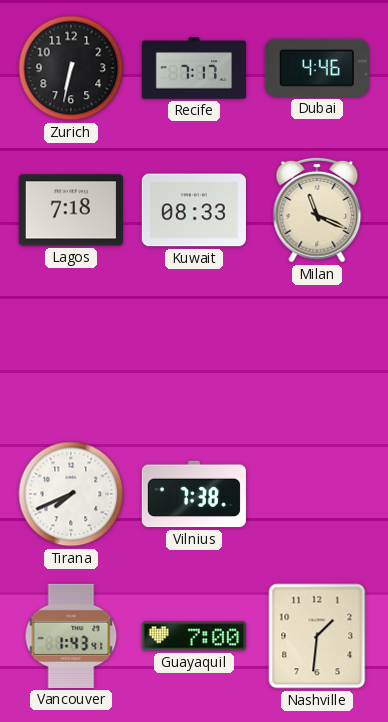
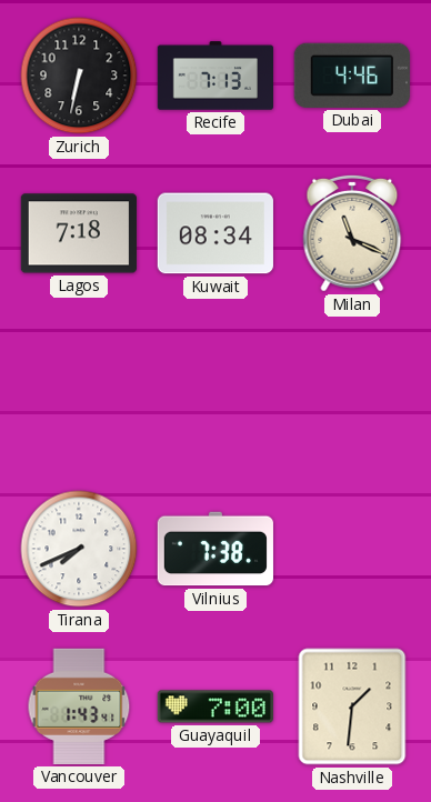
Recife: 7:17 -> 7:13
Kuwait: 08:33 -> 08:34
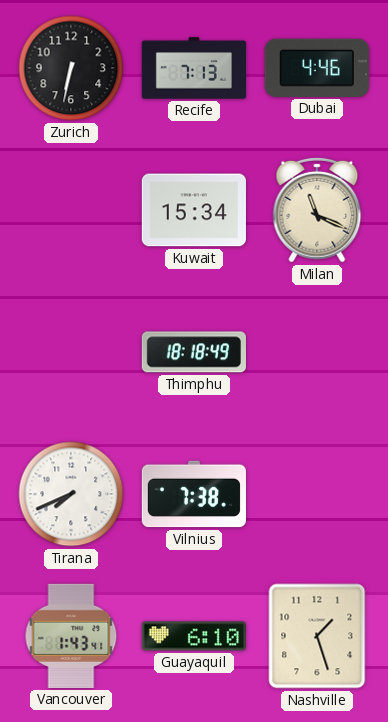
Lagos: 7:18 -> none
Kuwait: 08:34 -> 15:34
Thimphu: none -> 18:18
Guayaquil: 7:00 -> 6:10
Nashville: 1:31 -> 1:27
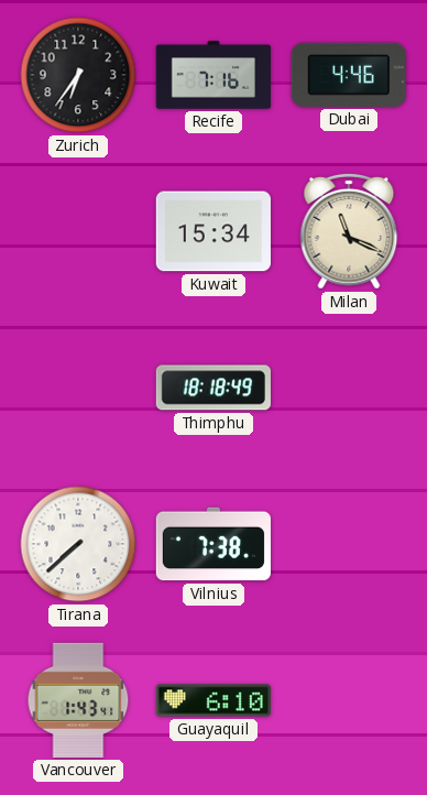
Zurich: 6:32 -> 6:36
Recife: 7:13 -> 7:16
Tirana: 7:41 -> 7:38
Nashville: 1:27 -> none
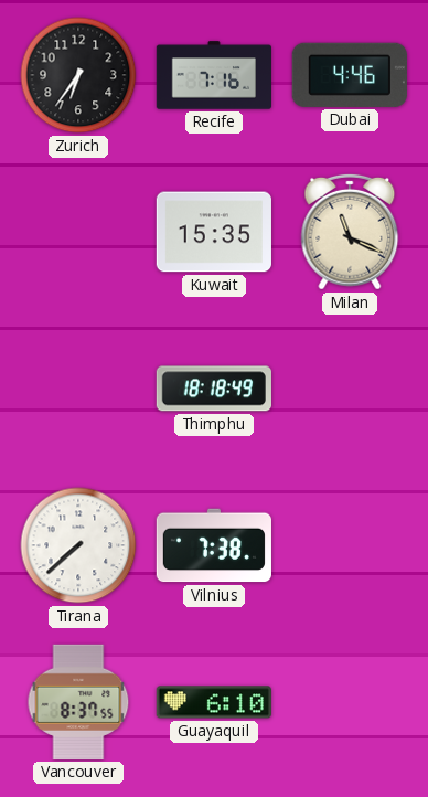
Kuwait: 15:34 -> 15:35
Vancouver: 1:43 -> 8:37
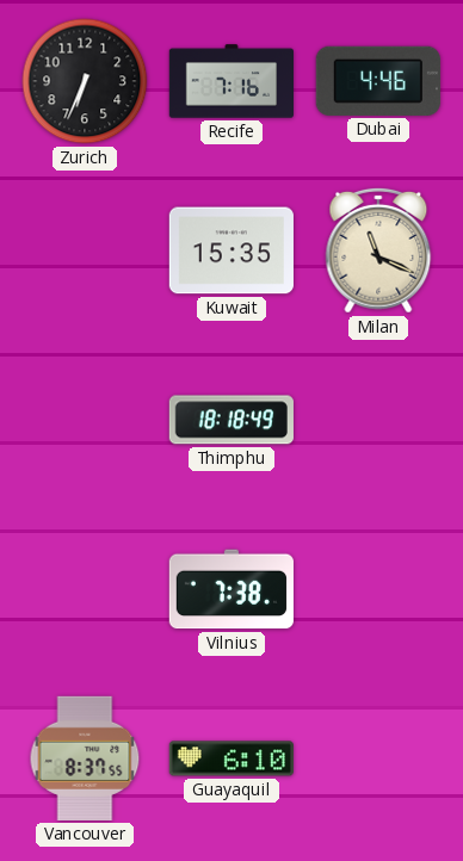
Zurich: 6:36 -> 6:34
Tirana: 7:38 -> none
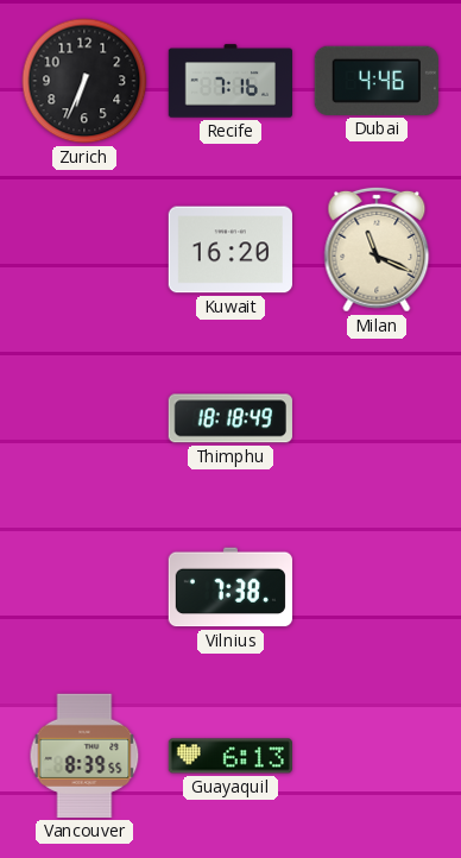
Kuwait: 15:35 -> 16:20
Vancouver: 8:37 -> 8:39
Guayaquil: 6:10 -> 6:13
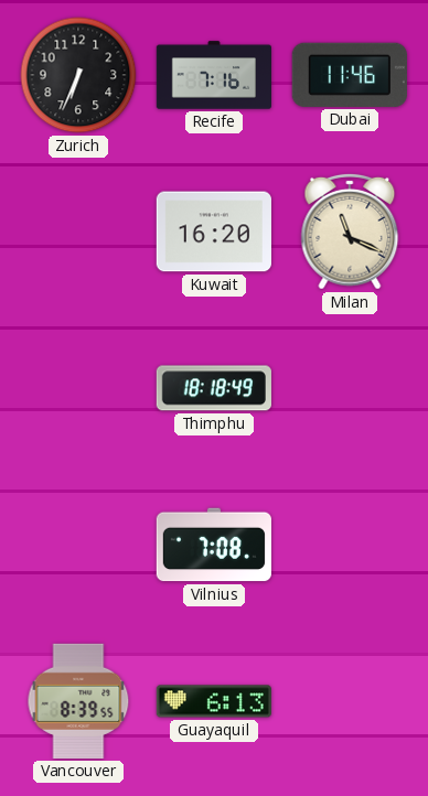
Dubai: 4:46 -> 11:46
Vilnius: 7:38 -> 7:08
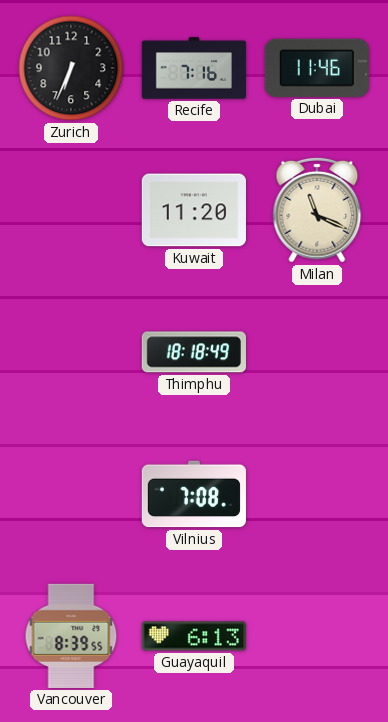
Kuwait: 16:20 -> 11:20
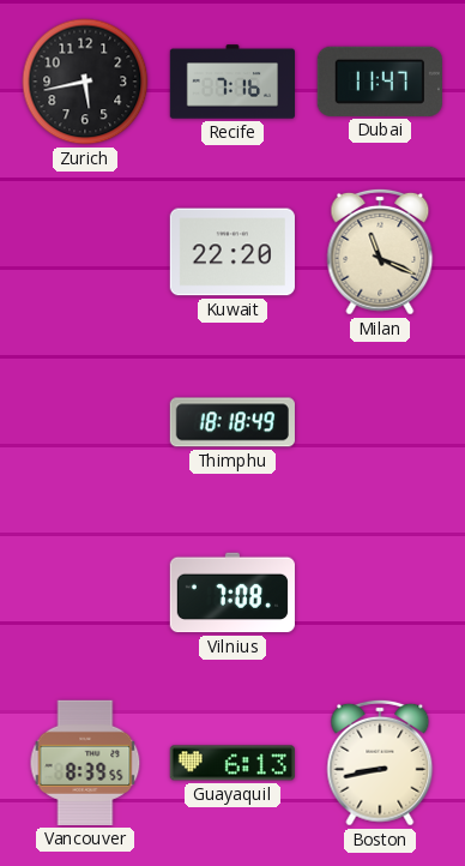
Zurich: 6:34 -> 5:43
Dubai: 11:46 -> 11:47
Kuwait: 11:20 -> 22:20
Boston: none -> 8:43
